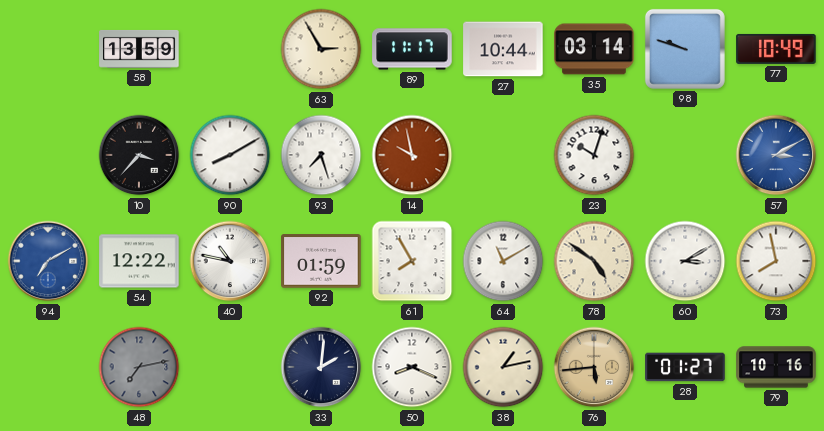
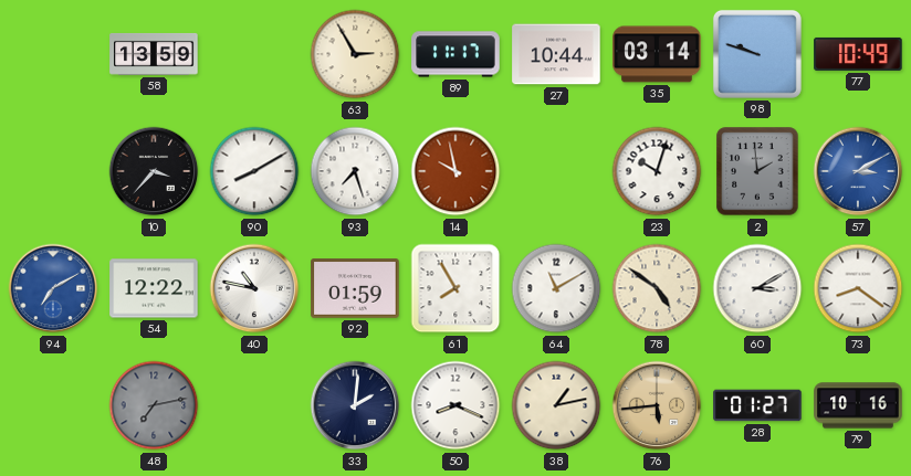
2: none -> 1:59
73: 7:58 -> 8:21
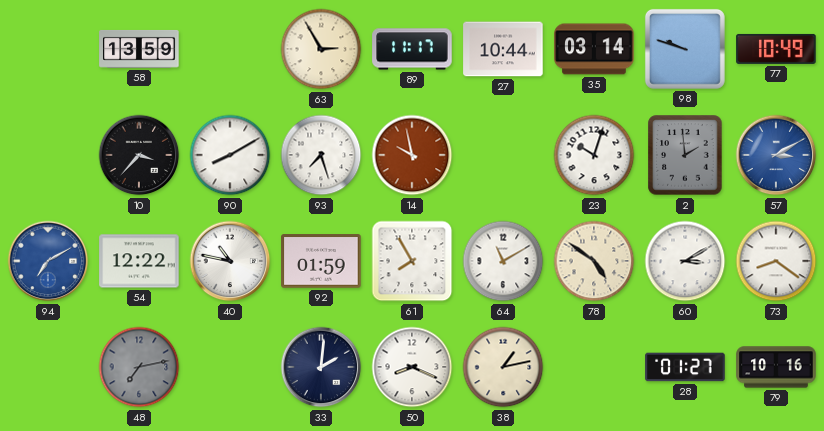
76: 5:44 -> none
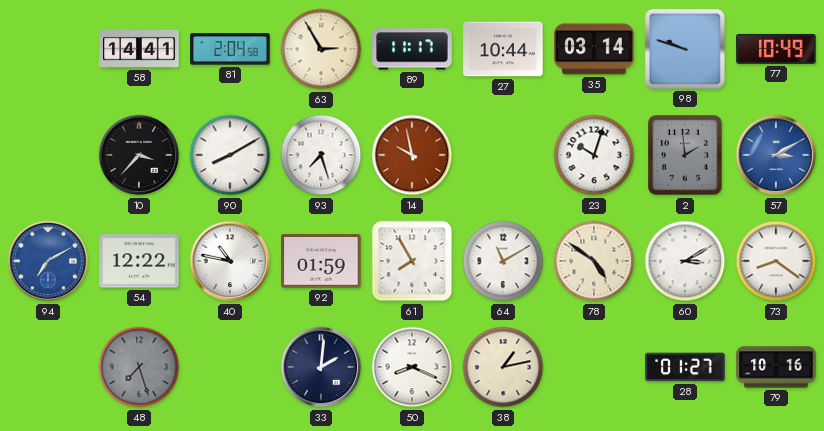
58: 13:59 -> 14:41
81: none -> 2:04
48: 7:13 -> 7:27
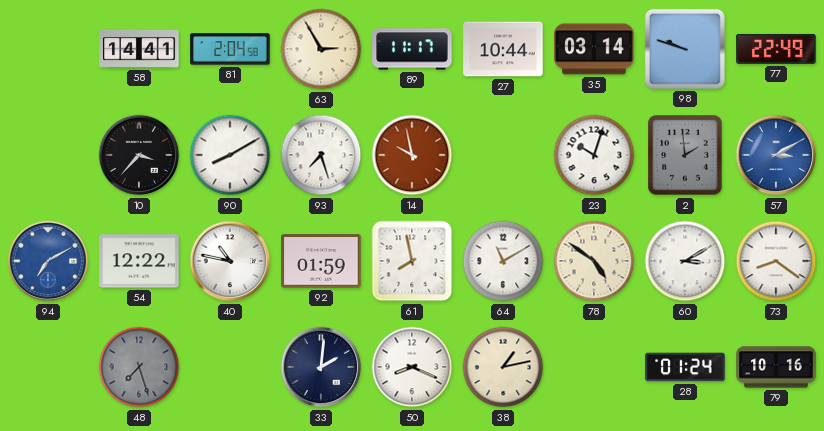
77: 10:49 -> 22:49
61: 7:55 -> 7:58
28: 01:27 -> 01:24
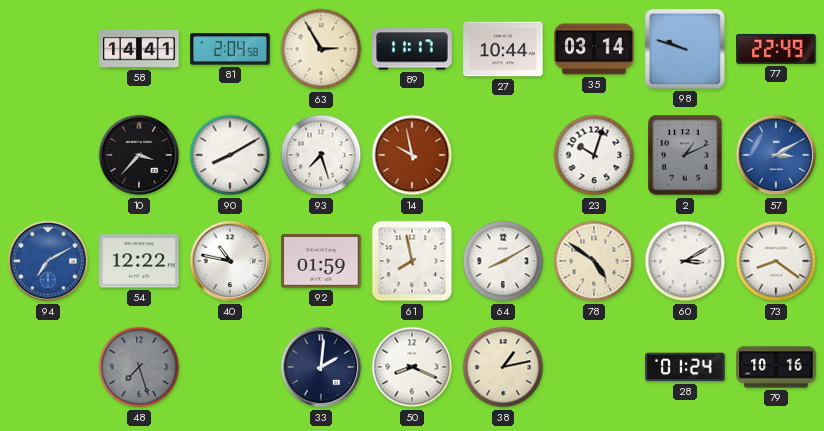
2: 1:59 -> 1:11
64: 11:10 -> 8:10
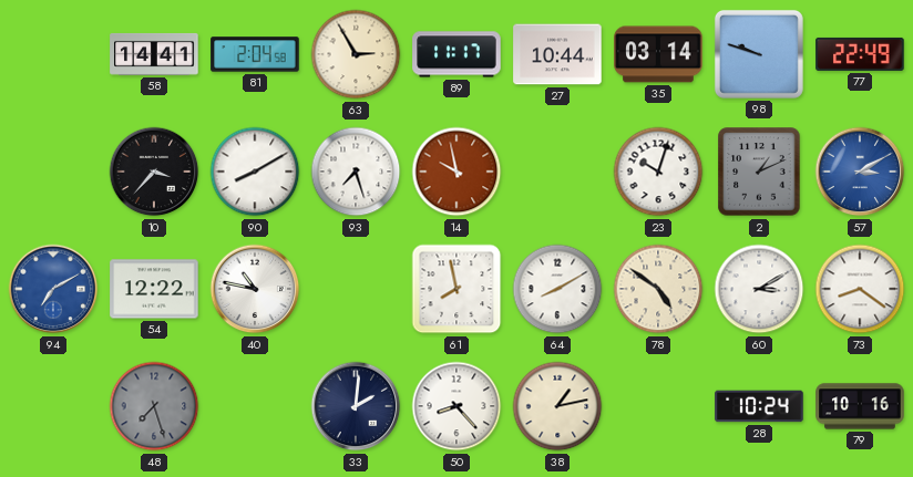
92: 01:59 -> none
50: 8:19 -> 8:23
28: 01:24 -> 10:24
